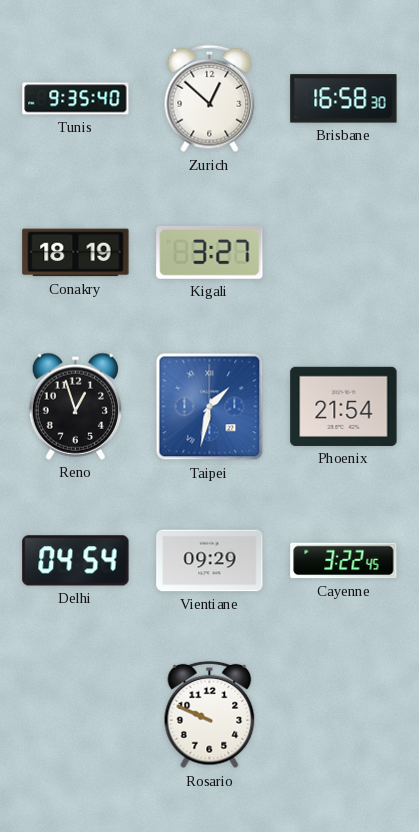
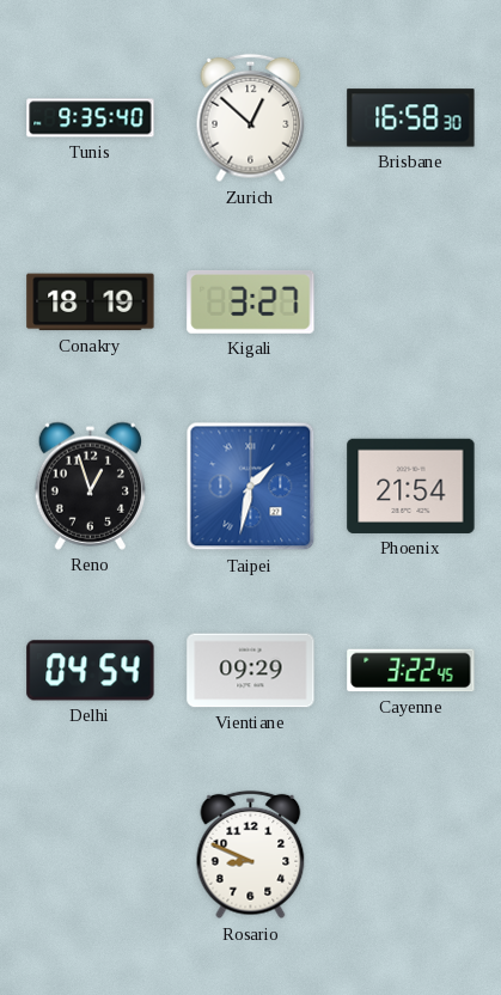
Rosario: 9:49 -> 8:49
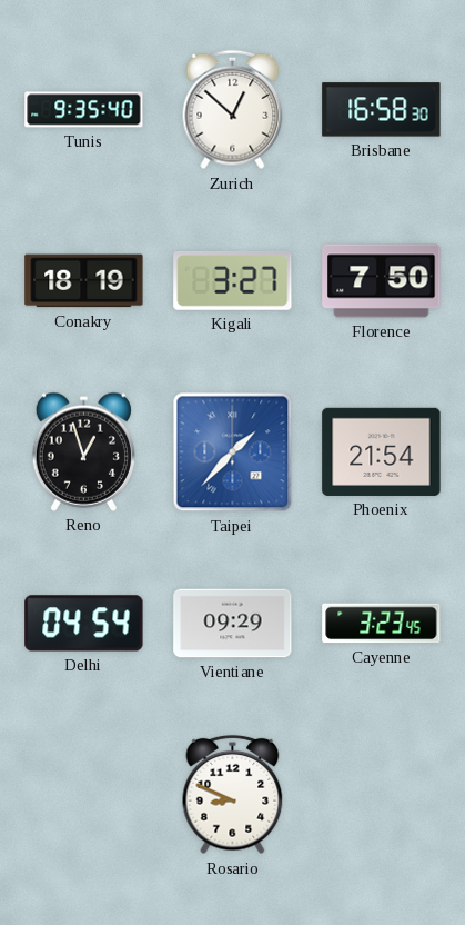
Florence: none -> 7:50
Taipei: 1:32 -> 1:37
Cayenne: 3:22 -> 3:23
